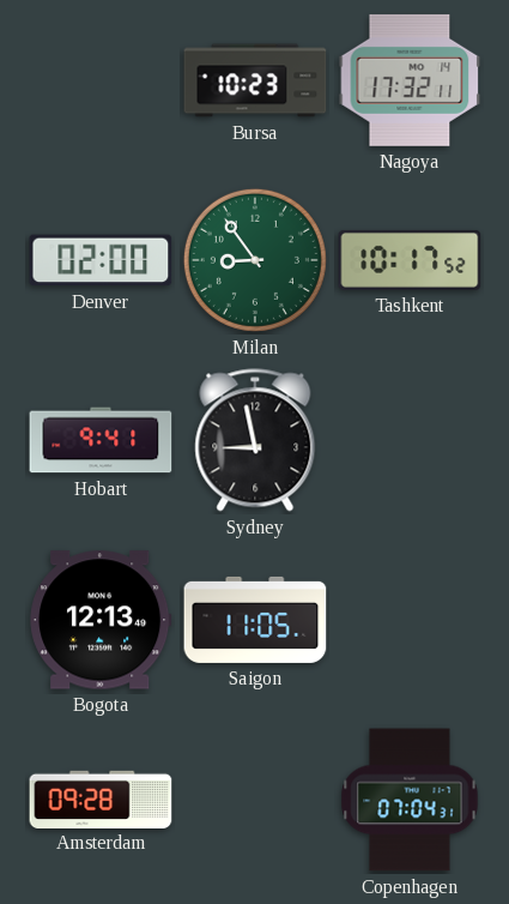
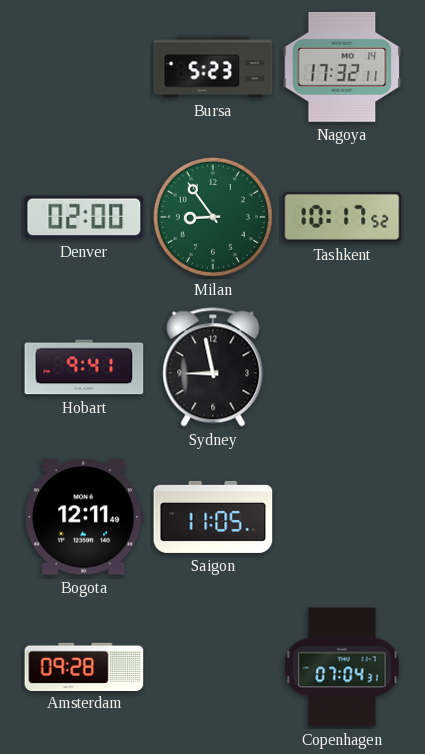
Bursa: 10:23 -> 5:23
Bogota: 12:13 -> 12:11
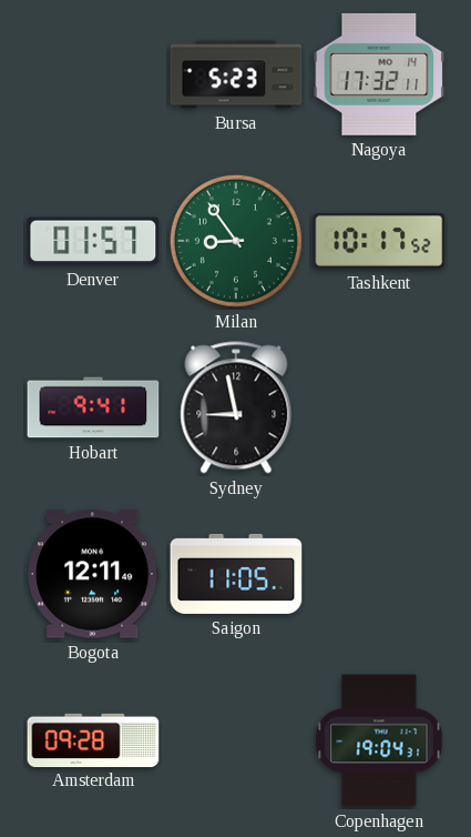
Denver: 02:00 -> 01:57
Copenhagen: 07:04 -> 19:04
